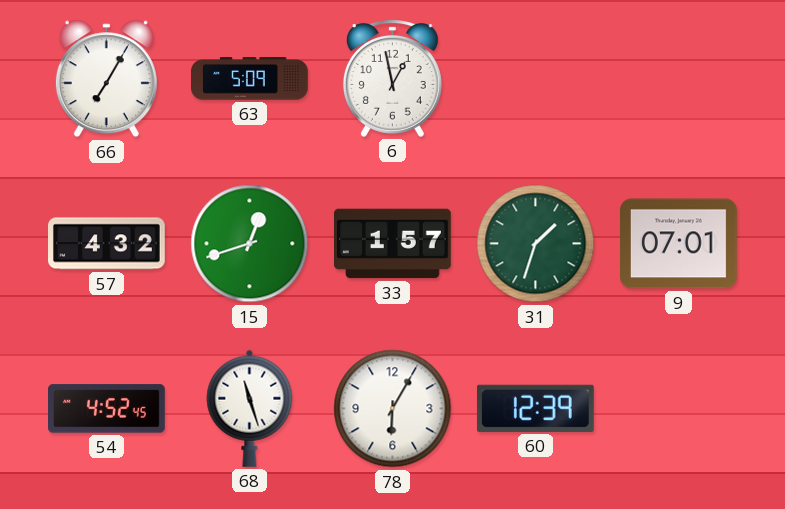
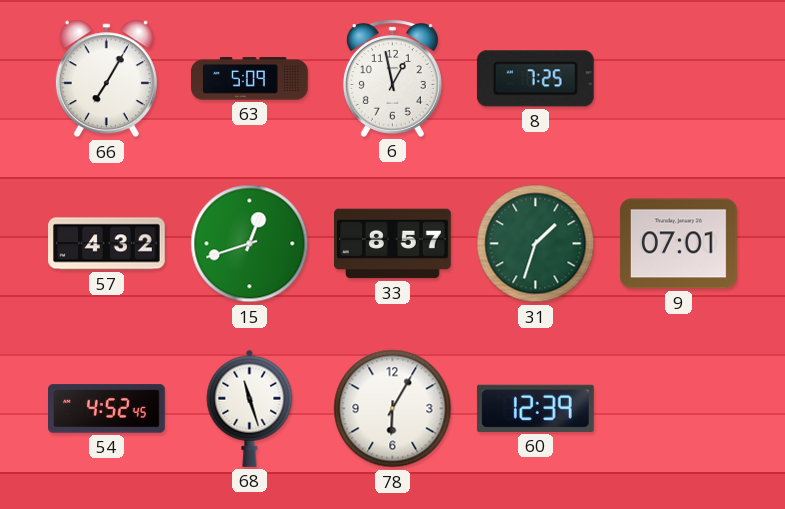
8: none -> 7:25
33: 1:57 -> 8:57
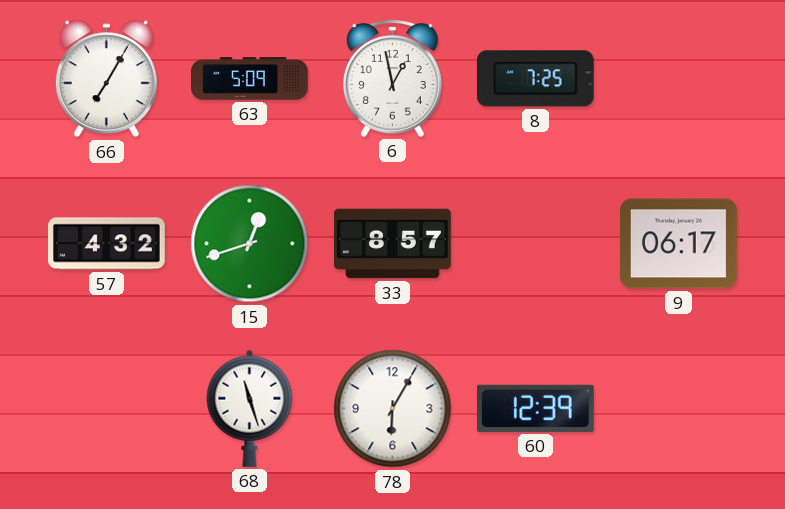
31: 1:33 -> none
9: 07:01 -> 06:17
54: 4:52 -> none
